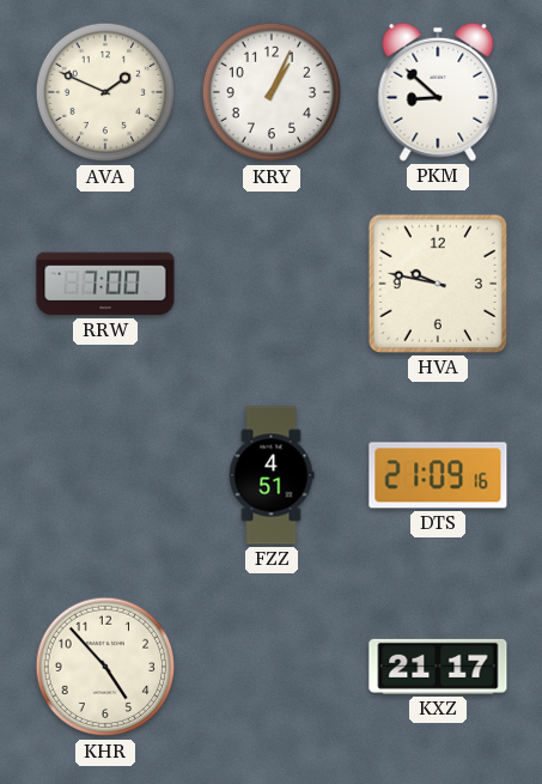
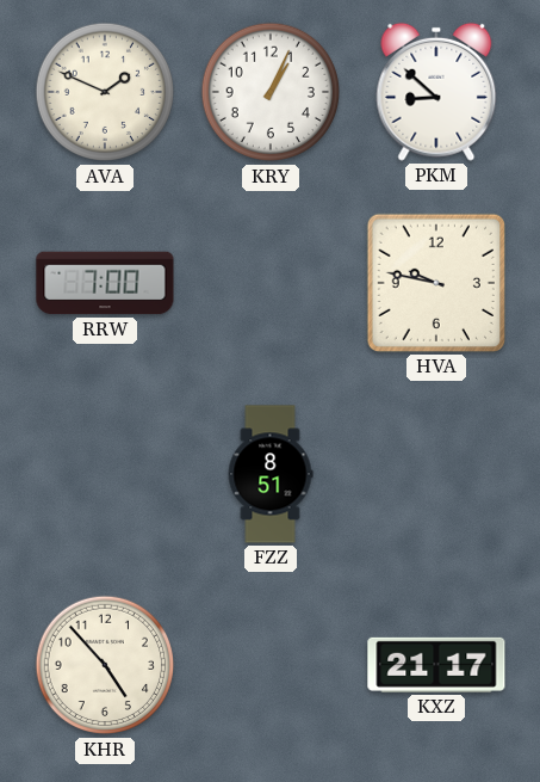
FZZ: 4:51 -> 8:51
DTS: 21:09 -> none
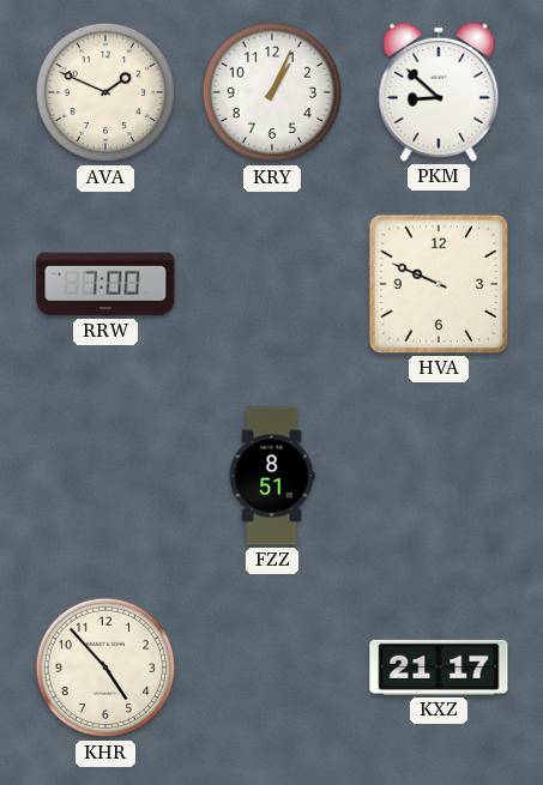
HVA: 9:47 -> 9:49
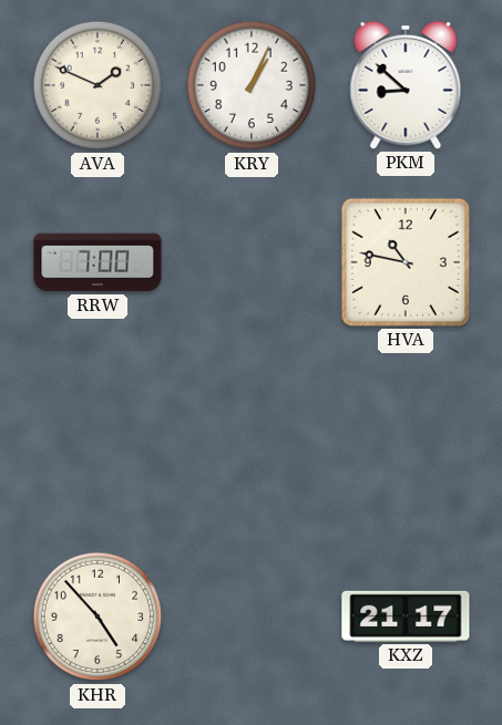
HVA: 9:49 -> 10:47
FZZ: 8:51 -> none
